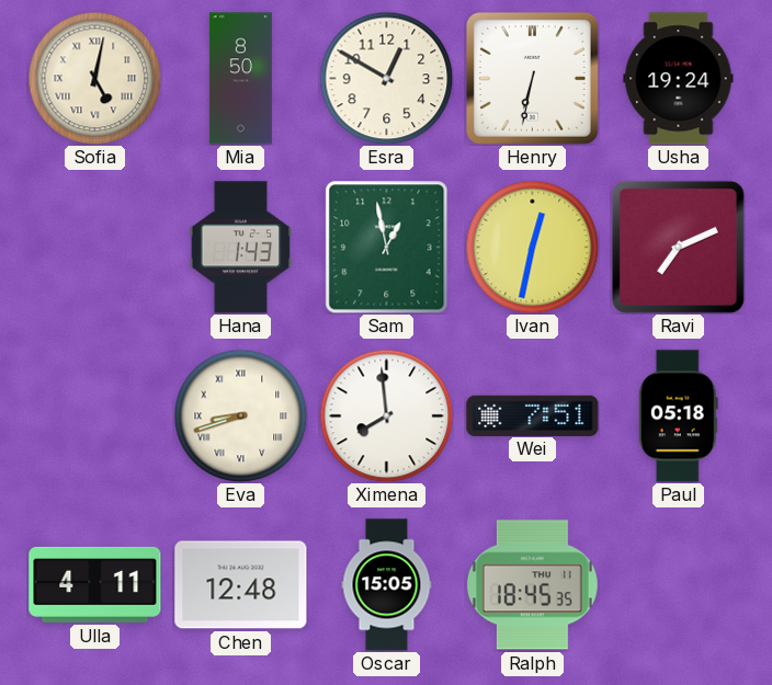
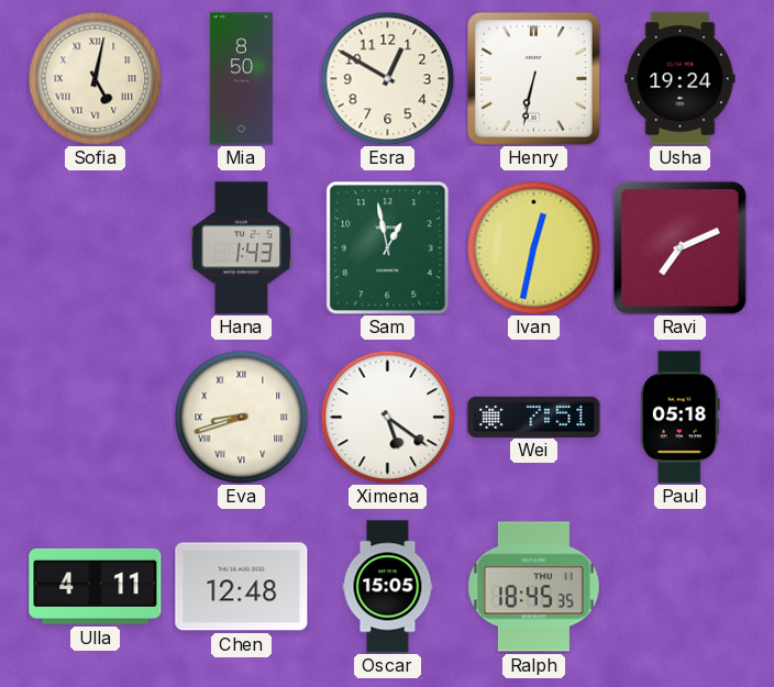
Ximena: 7:59 -> 5:21
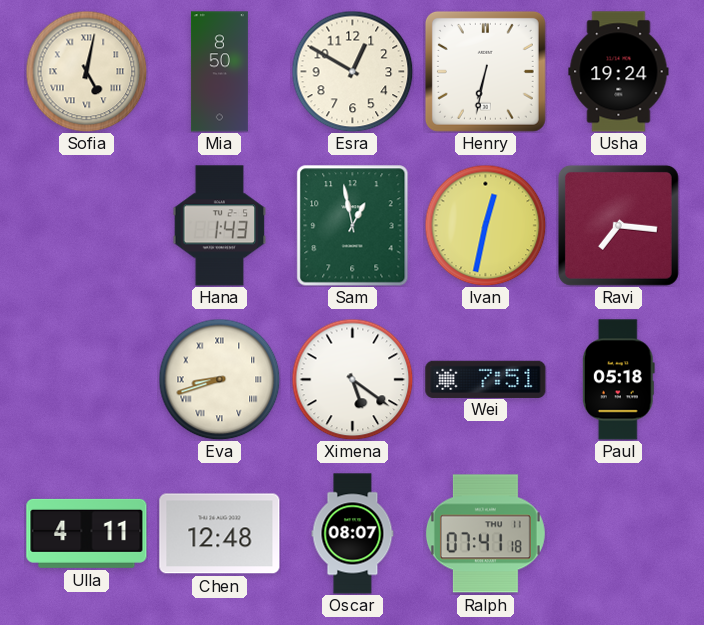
Ravi: 7:11 -> 7:16
Oscar: 15:05 -> 08:07
Ralph: 18:45 -> 07:41
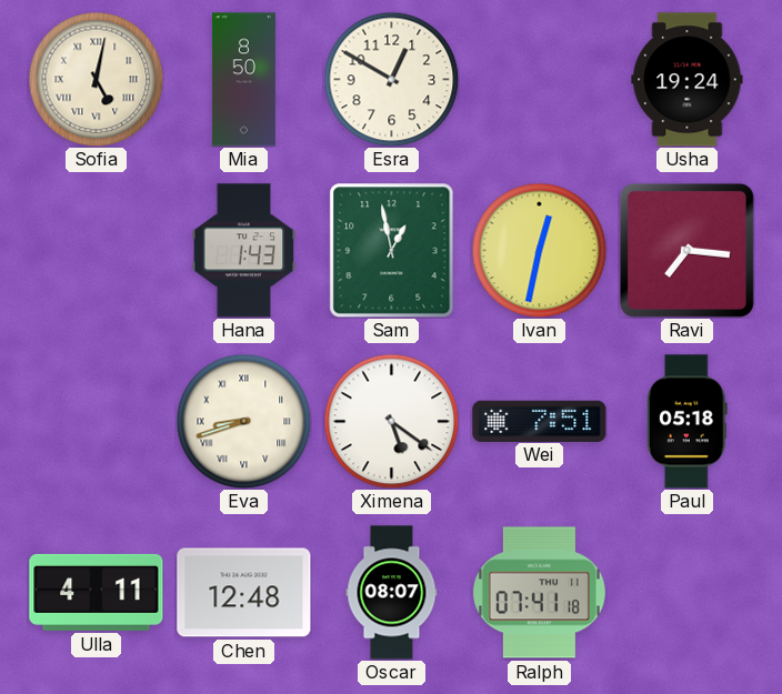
Henry: 6:32 -> none
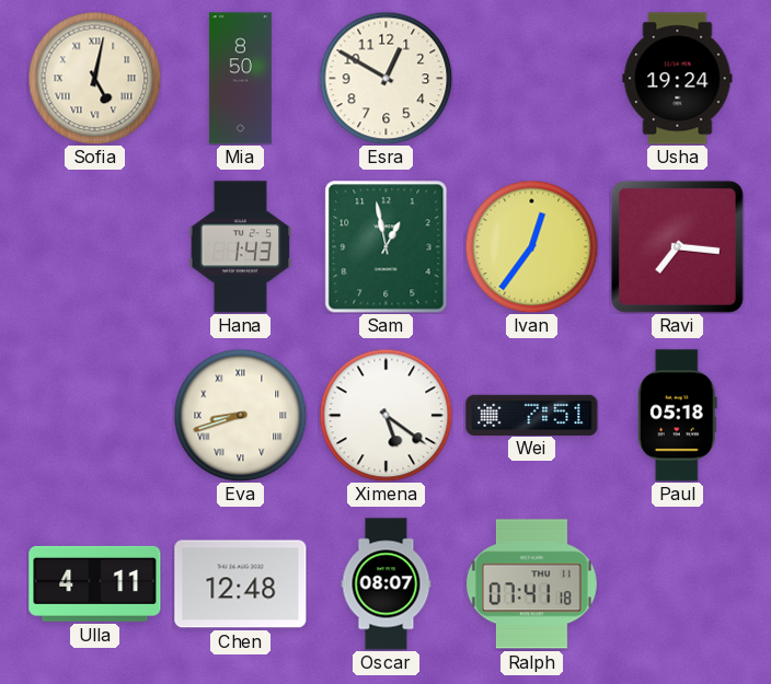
Ivan: 12:32 -> 12:36
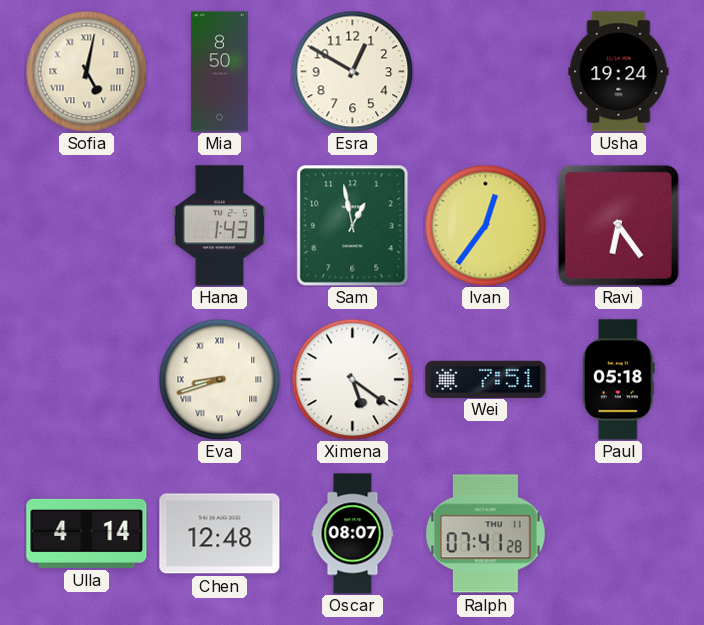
Ravi: 7:16 -> 6:24
Ulla: 4:11 -> 4:14
Ralph: 07:41:18 -> 07:41:28
